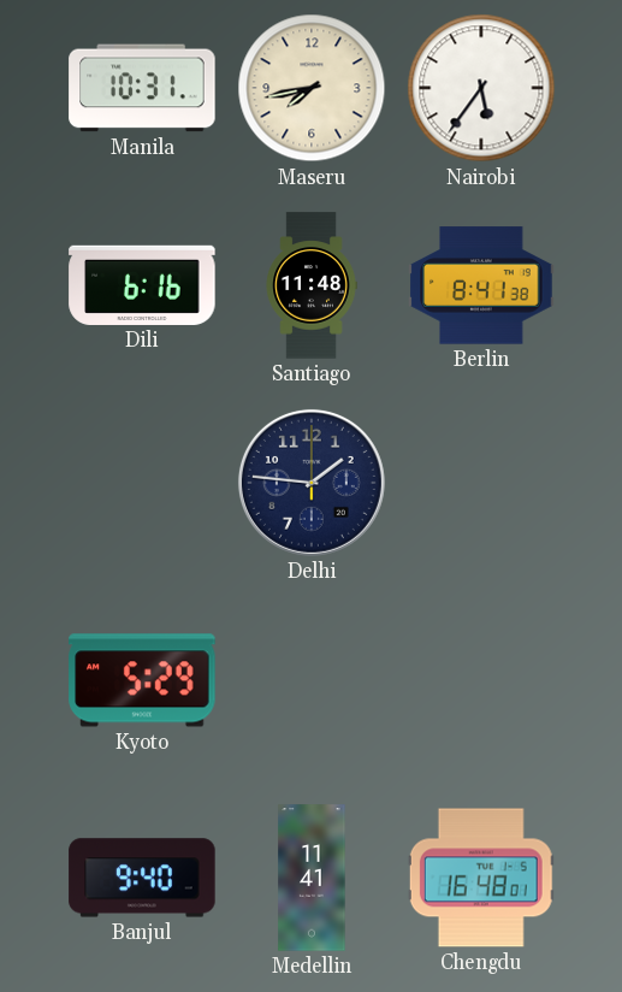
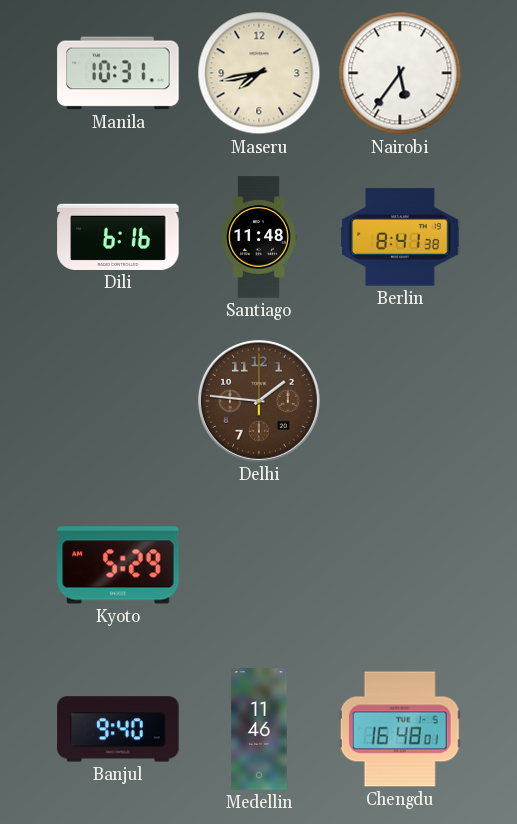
Delhi dial: navy -> brown
Medellin: 11:41 -> 11:46
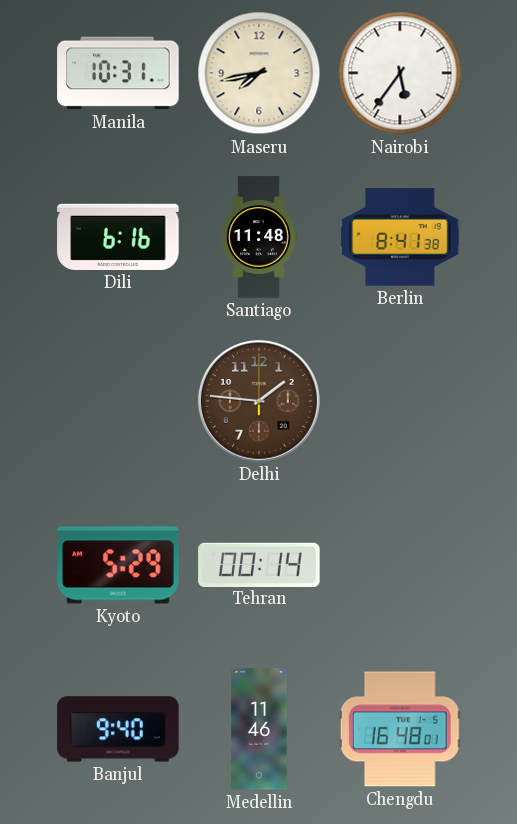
Tehran: none -> 00:14
